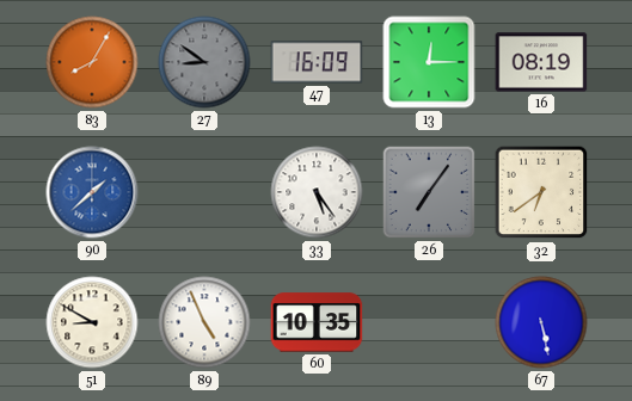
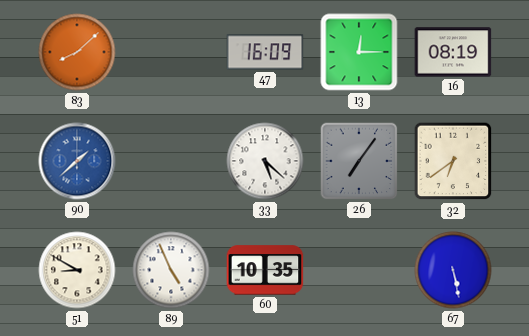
83: 8:05 -> 8:08
27: 8:51 -> none
33: 5:24 -> 5:22
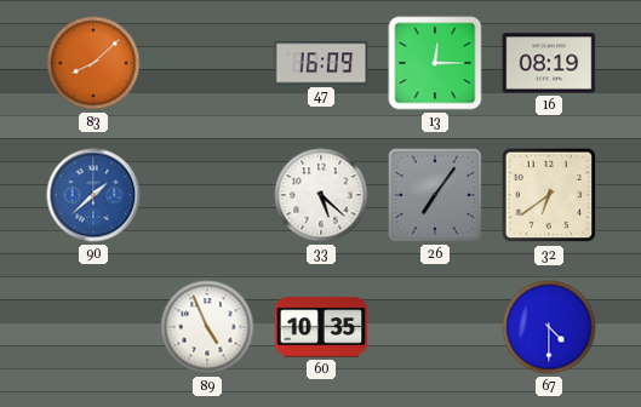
51: 8:50 -> none
67: 5:28 -> 4:30
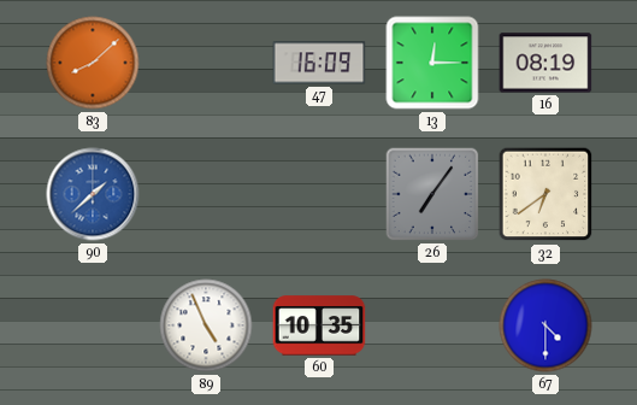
33: 5:22 -> none
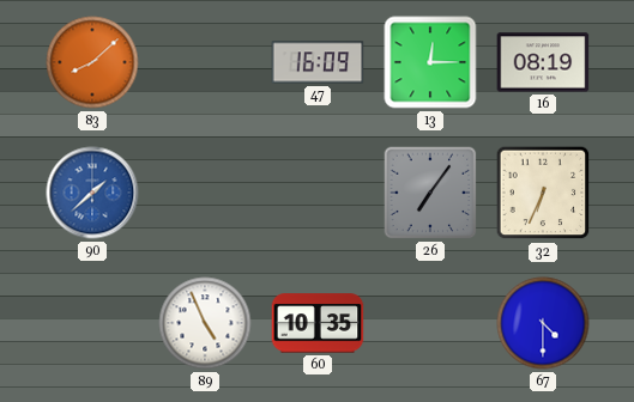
32: 6:39 -> 6:34
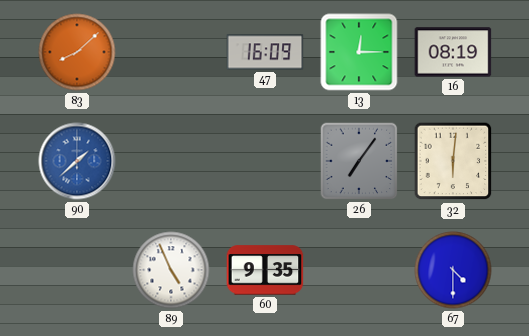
32: 6:34 -> 6:01
60: 10:35 -> 9:35
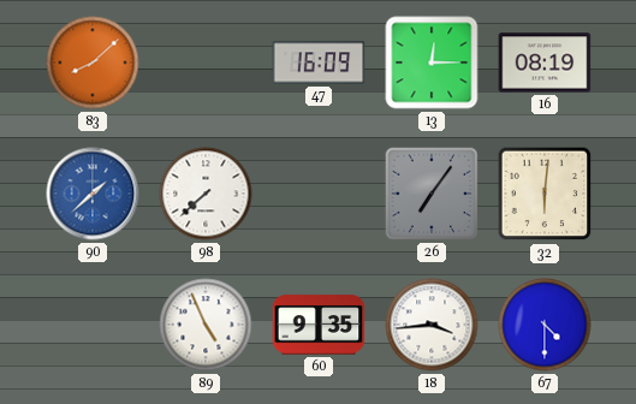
98: none -> 7:38
18: none -> 3:44
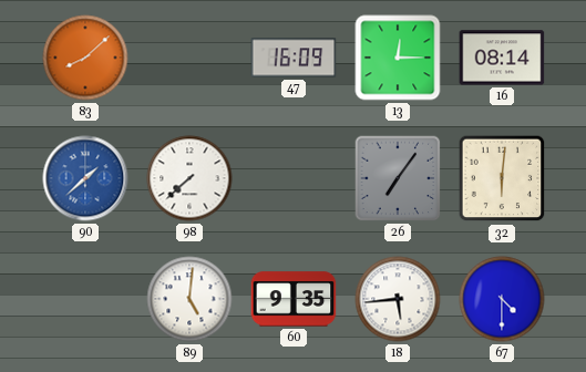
16: 08:19 -> 08:14
89: 4:56 -> 5:01
18: 3:44 -> 5:44
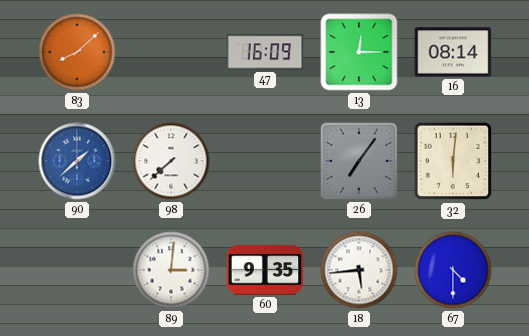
89: 5:01 -> 3:01
